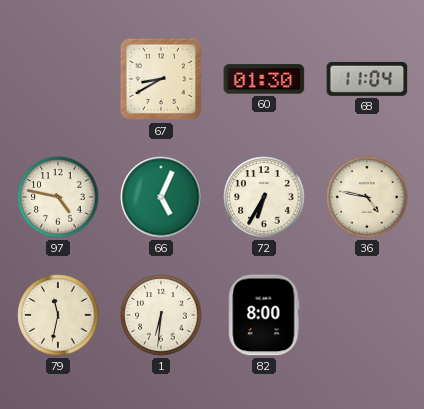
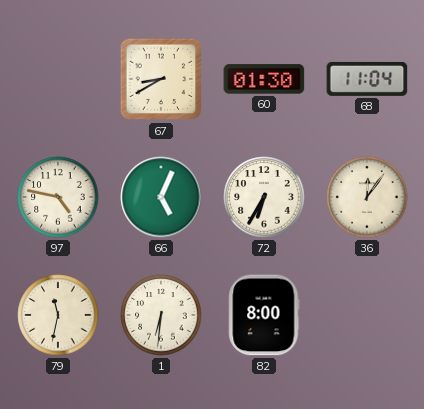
36: 4:47 -> 12:06
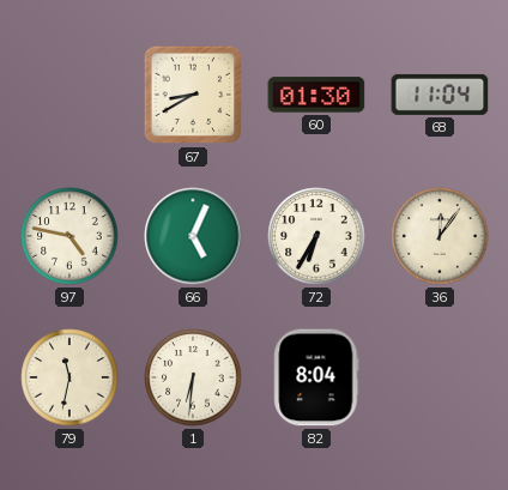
82: 8:00 -> 8:04
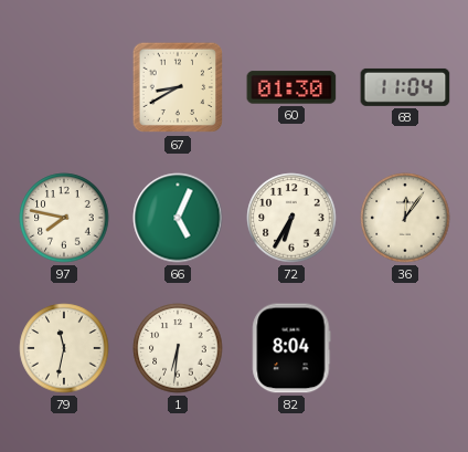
97: 4:47 -> 7:47
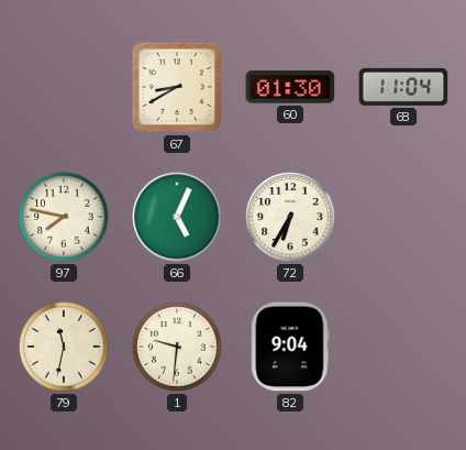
36: 12:06 -> none
1: 6:31 -> 9:31
82: 8:04 -> 9:04
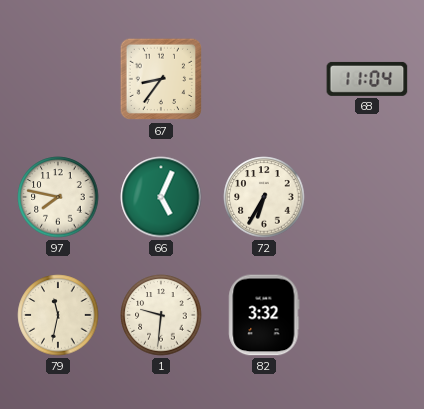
67: 8:40 -> 8:36
60: 01:30 -> none
82: 9:04 -> 3:32
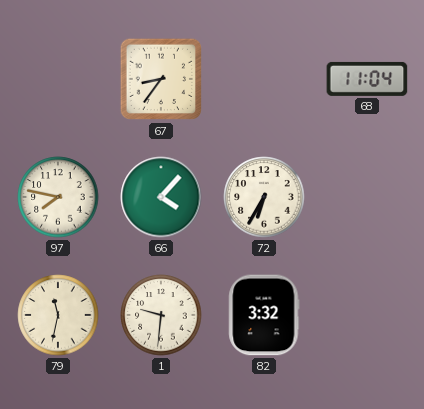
66: 5:04 -> 4:07
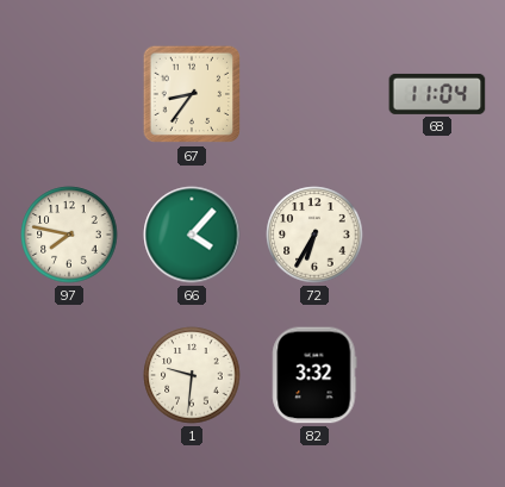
79: 11:32 -> none
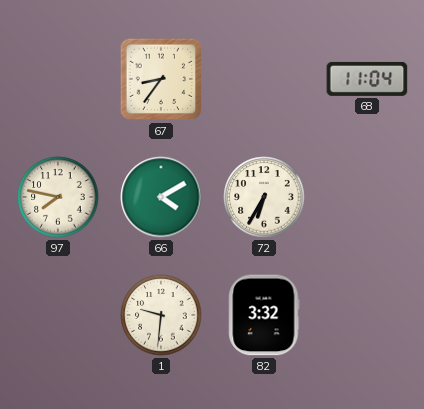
66: 4:07 -> 4:10
